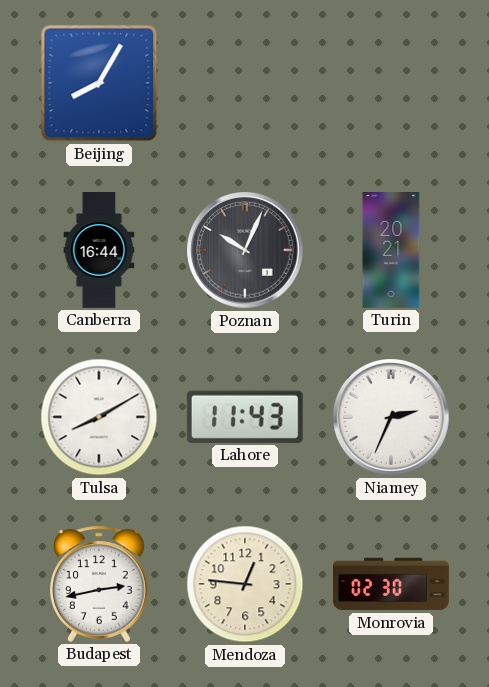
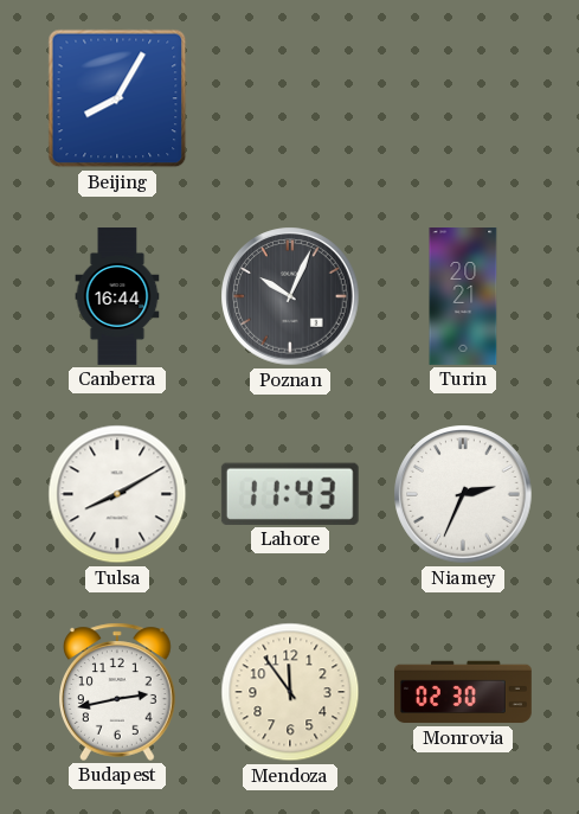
Mendoza: 12:46 -> 11:54
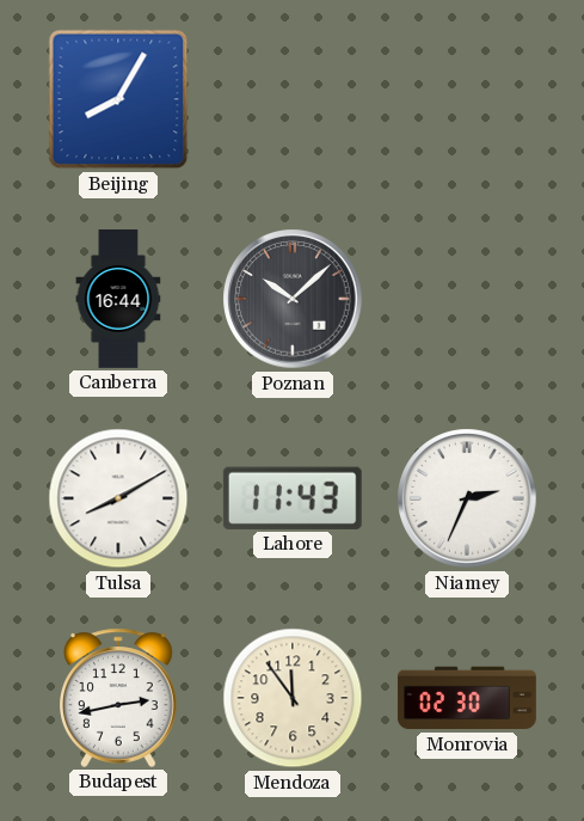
Poznan: 10:04 -> 10:08
Turin: 20:21 -> none
